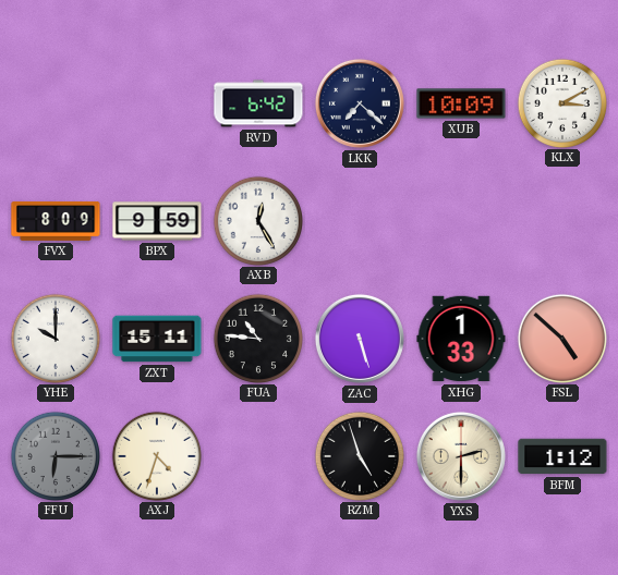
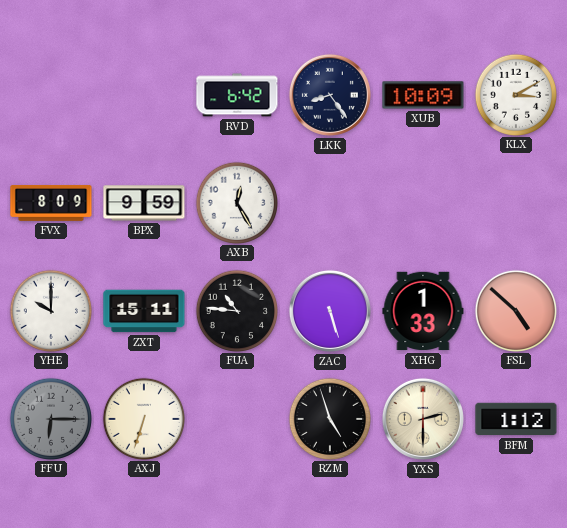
LKK: 7:22 -> 8:24
AXJ: 4:33 -> 6:33
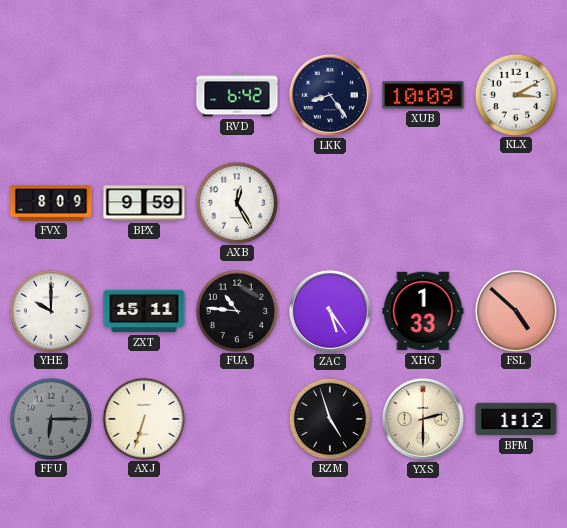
ZAC: 5:27 -> 5:24
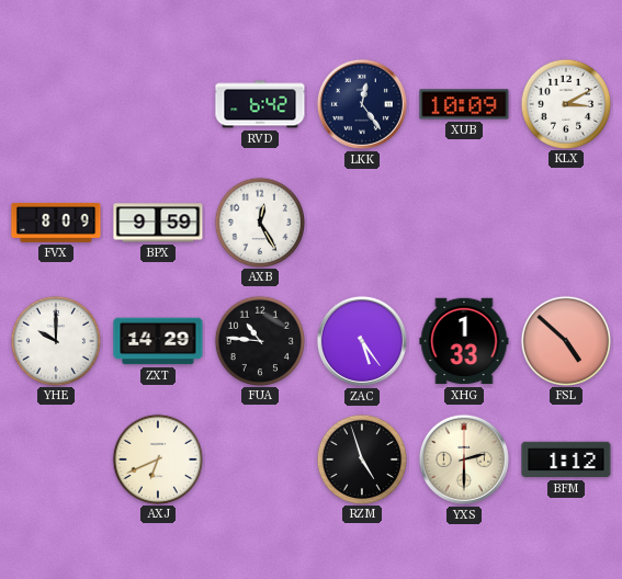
LKK: 8:24 -> 12:24
ZXT: 15:11 -> 14:29
FFU: 6:15 -> none
AXJ: 6:33 -> 6:41
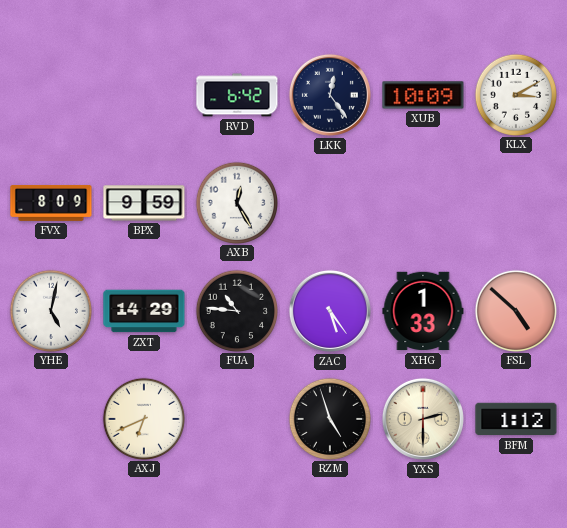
YHE: 10:00 -> 5:02
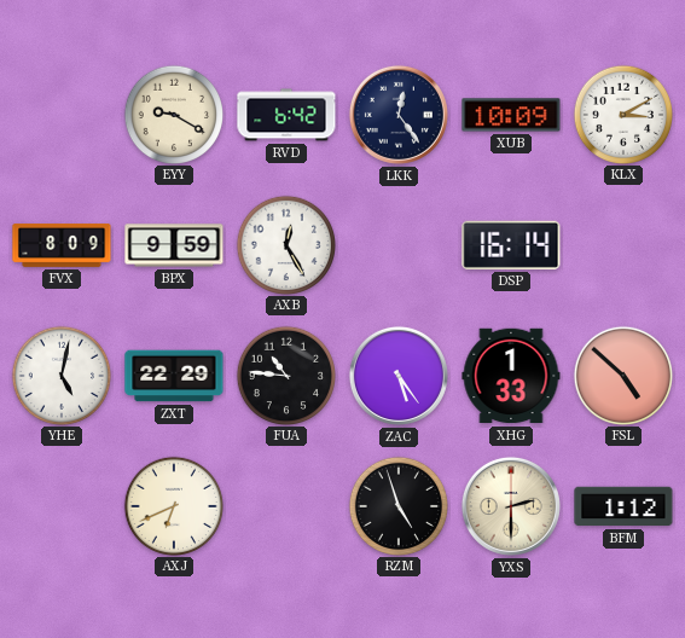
EYY: none -> 9:20
DSP: none -> 16:14
ZXT: 14:29 -> 22:29
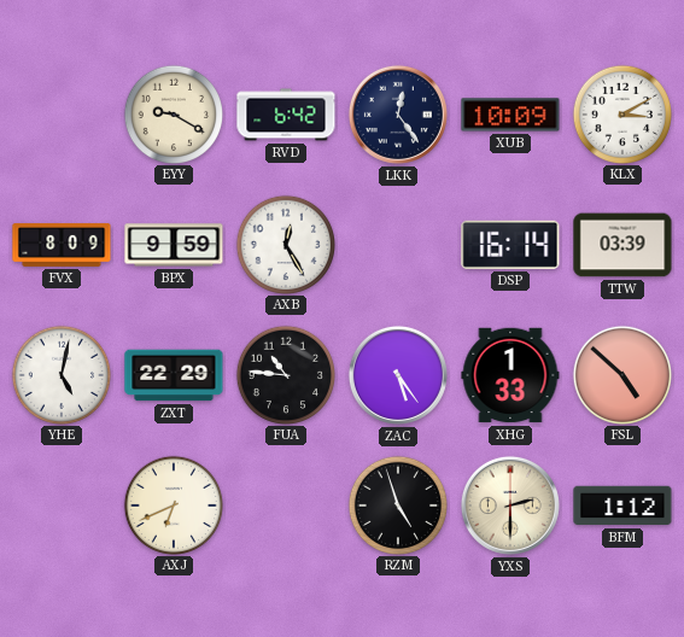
TTW: none -> 03:39
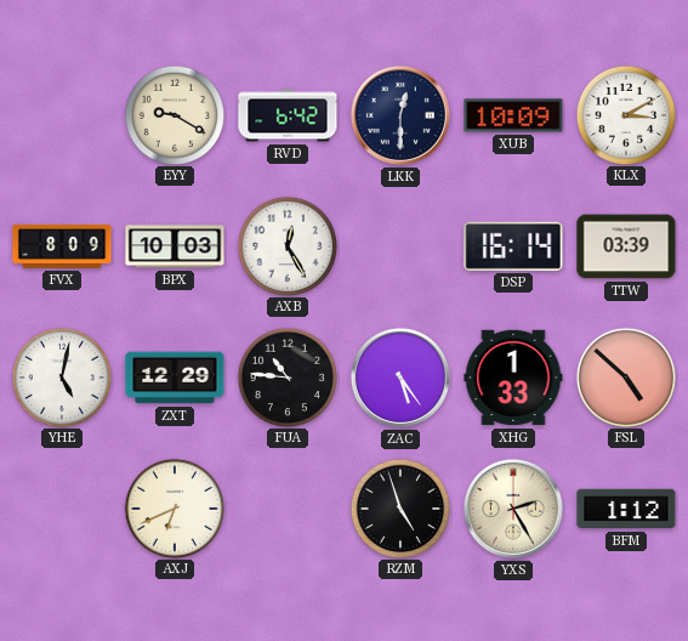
LKK: 12:24 -> 12:30
BPX: 9:59 -> 10:03
ZXT: 22:29 -> 12:29
YXS: 2:30 -> 2:25
